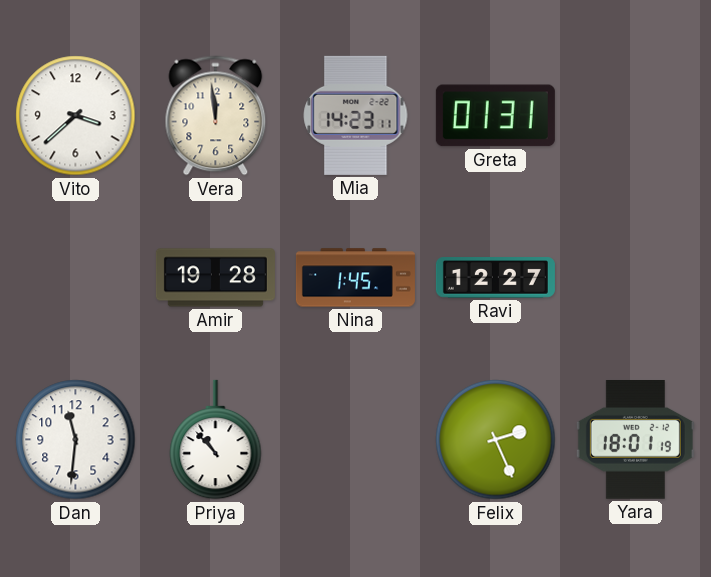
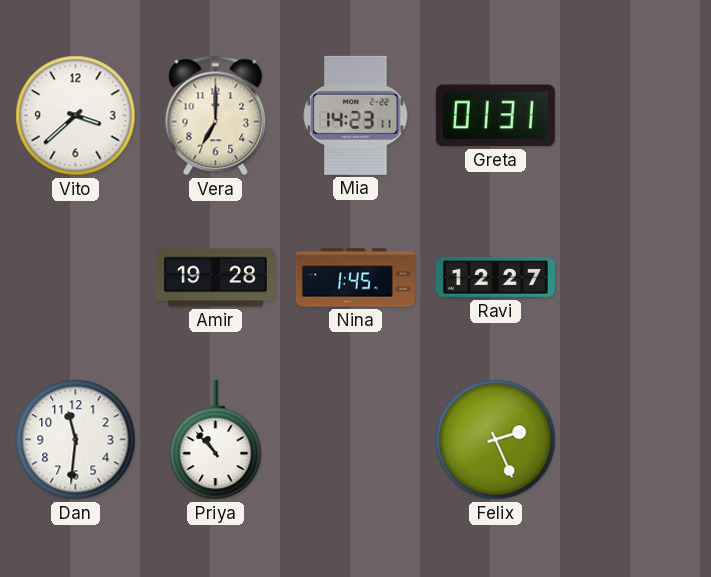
Vera: 11:59 -> 7:00
Yara: 18:01 -> none
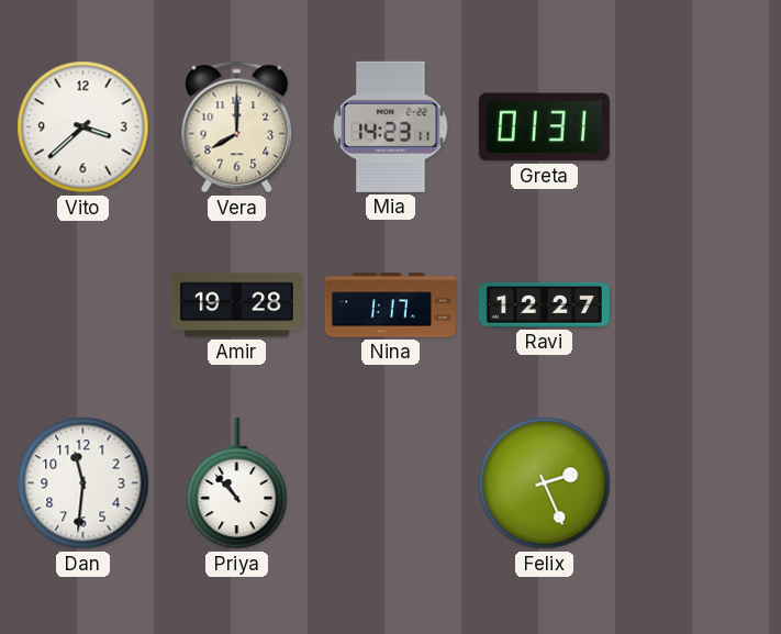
Vera: 7:00 -> 8:00
Nina: 1:45 -> 1:17
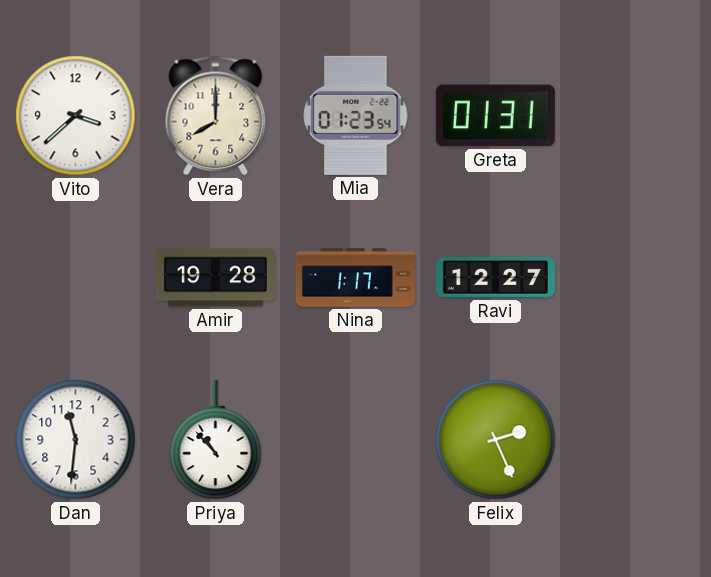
Mia: 14:23 -> 01:23
